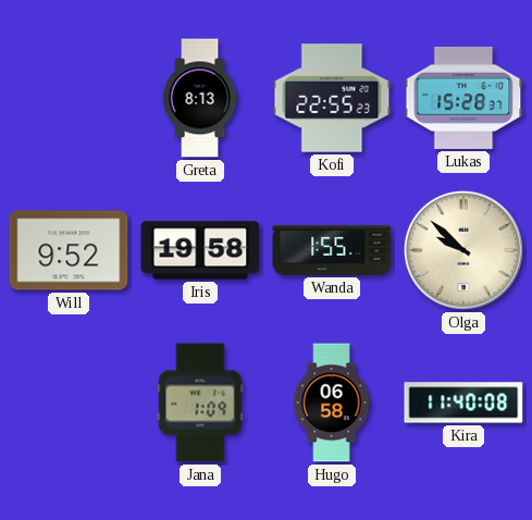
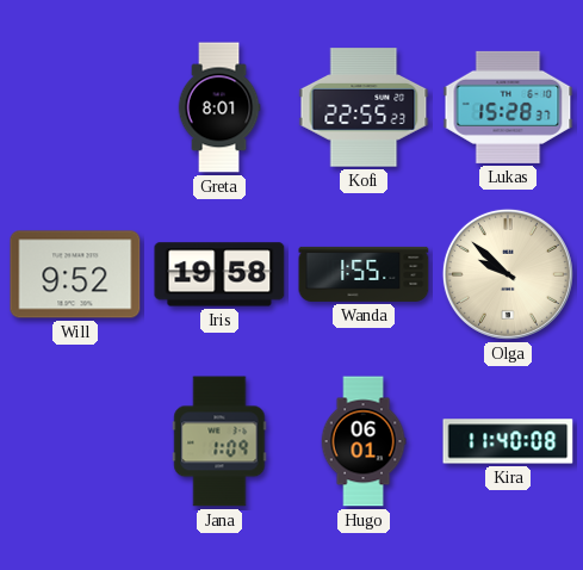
Greta: 8:13 -> 8:01
Hugo: 06:58 -> 06:01
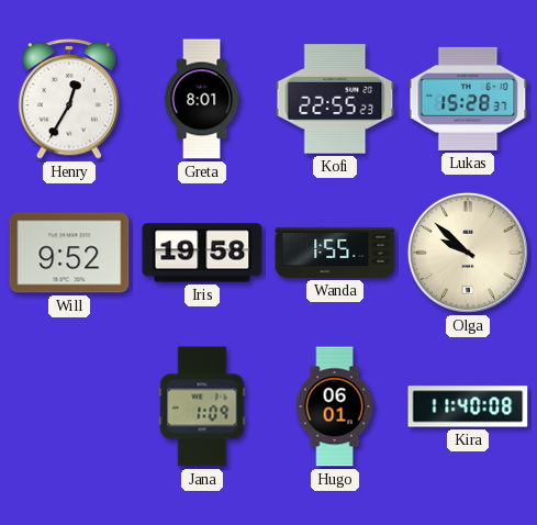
Henry: none -> 12:35
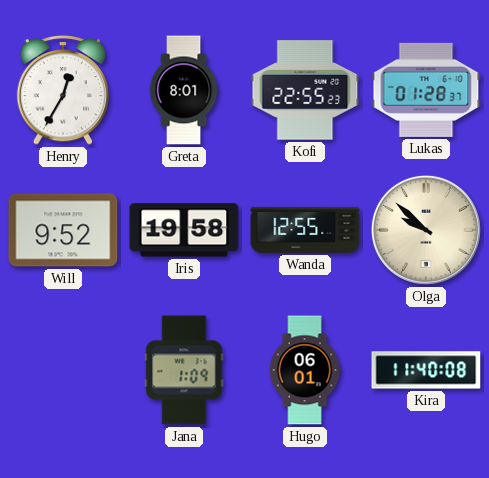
Lukas: 15:28 -> 01:28
Wanda: 1:55 -> 12:55
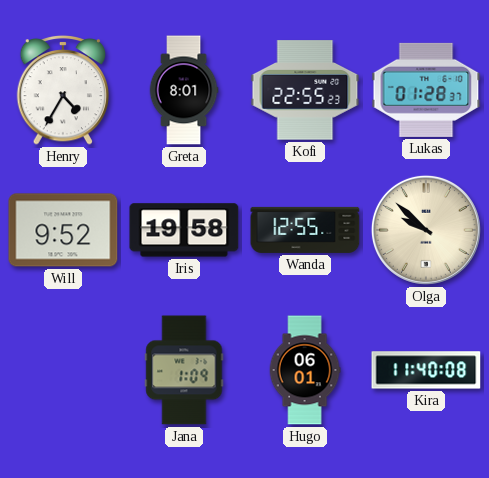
Henry: 12:35 -> 4:35
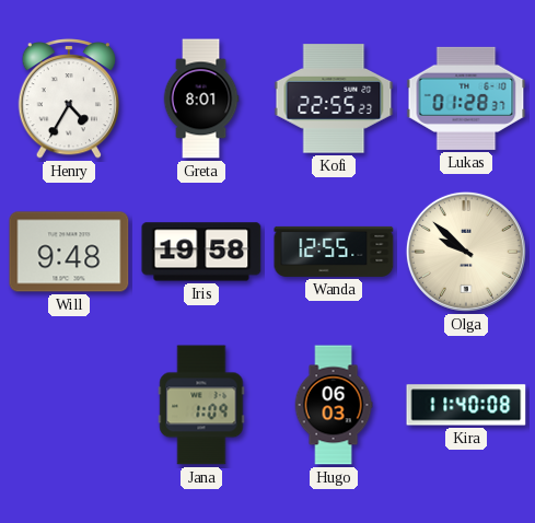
Will: 9:52 -> 9:48
Hugo: 06:01 -> 06:03
